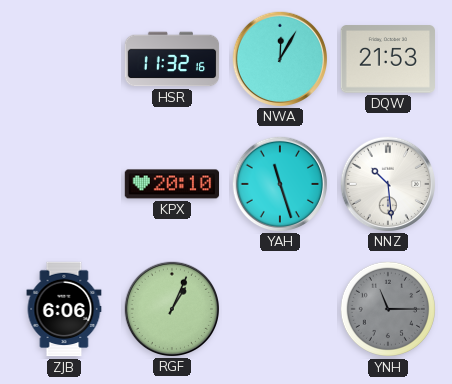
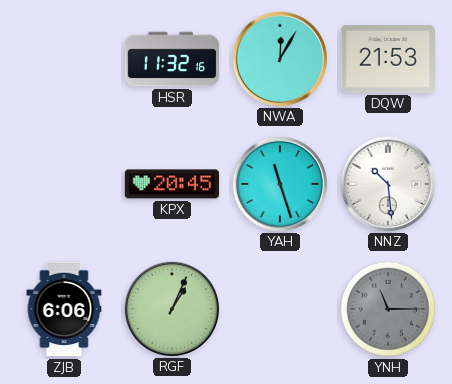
KPX: 20:10 -> 20:45
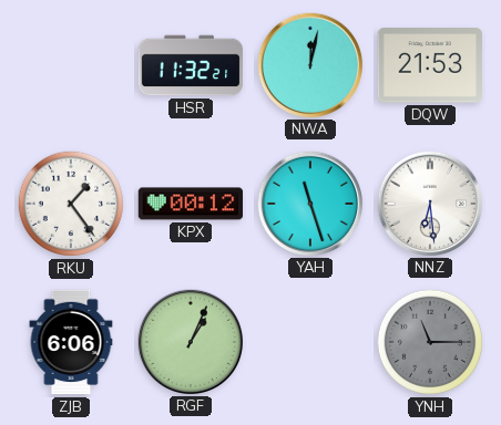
HSR: 11:32:16 -> 11:32:21
NWA: 12:05 -> 12:02
RKU: none -> 1:24
KPX: 20:45 -> 00:12
NNZ: 10:29 -> 6:29
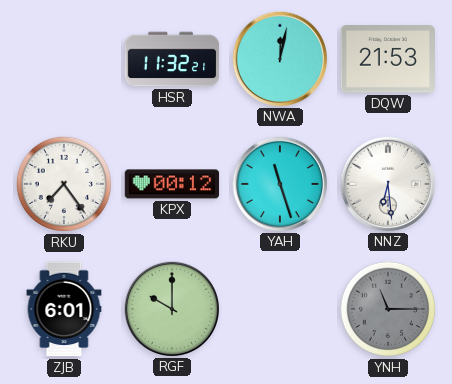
RKU: 1:24 -> 7:24
ZJB: 6:06 -> 6:01
RGF: 1:04 -> 10:00
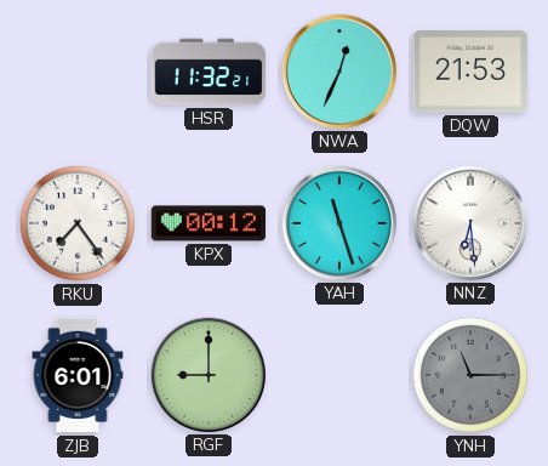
NWA: 12:02 -> 12:34
RGF: 10:00 -> 9:00
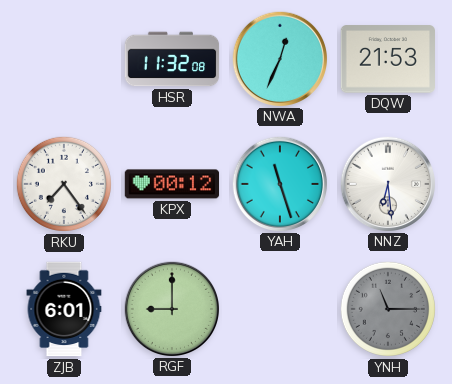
HSR: 11:32:21 -> 11:32:08
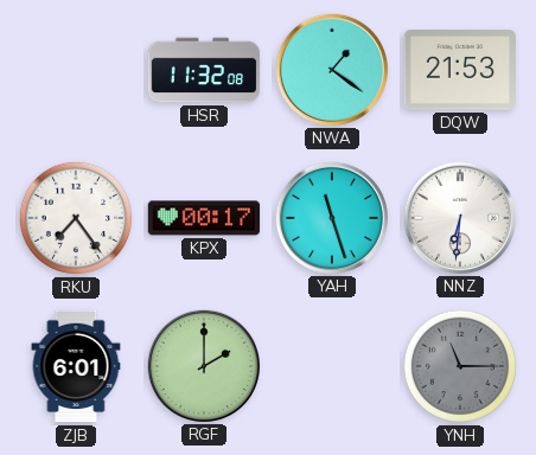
NWA: 12:34 -> 1:21
KPX: 00:12 -> 00:17
NNZ: 6:29 -> 6:31
RGF: 9:00 -> 2:00
